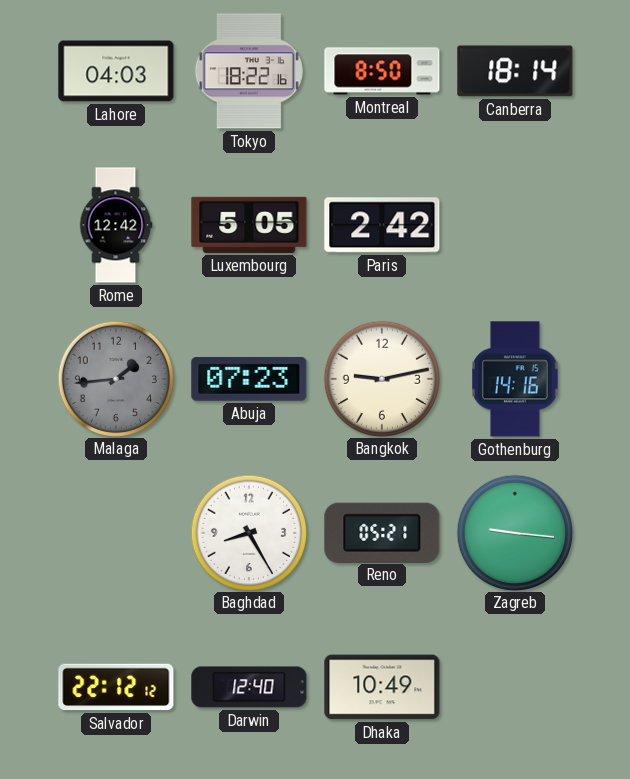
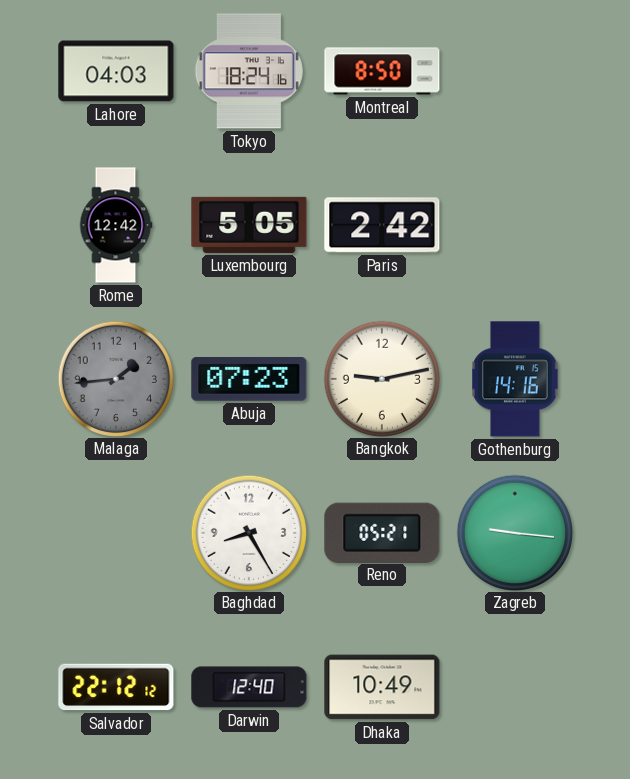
Tokyo: 18:22 -> 18:24
Canberra: 18:14 -> none
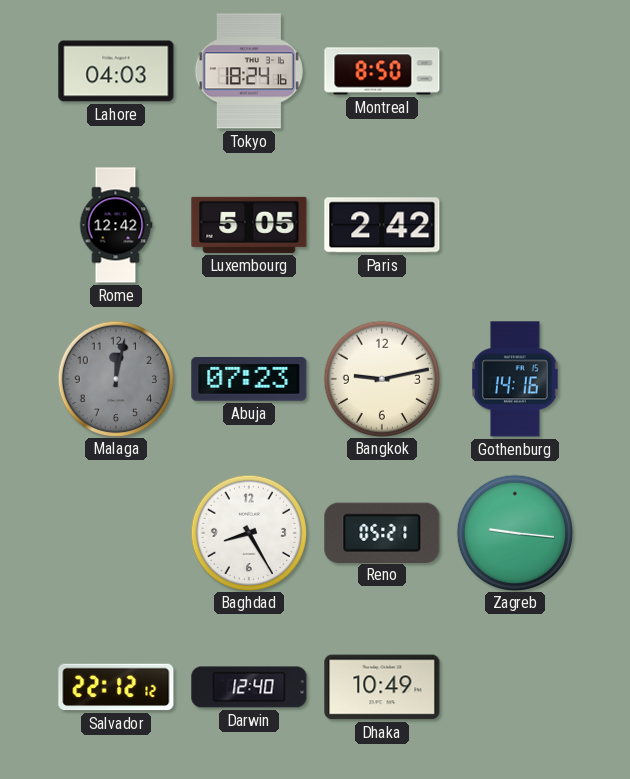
Malaga: 1:44 -> 12:02
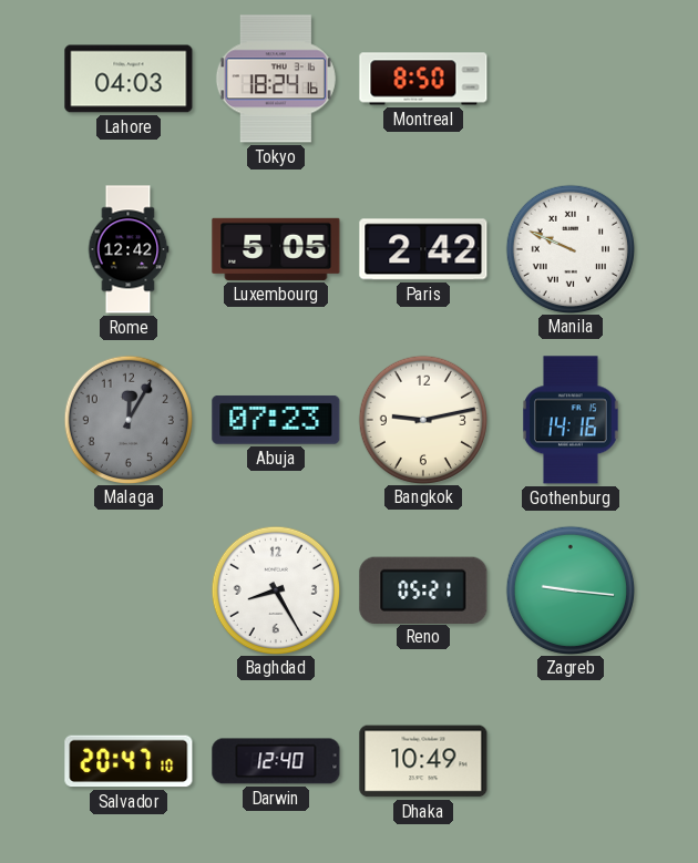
Manila: none -> 9:49
Malaga: 12:02 -> 12:05
Salvador: 22:12 -> 20:47
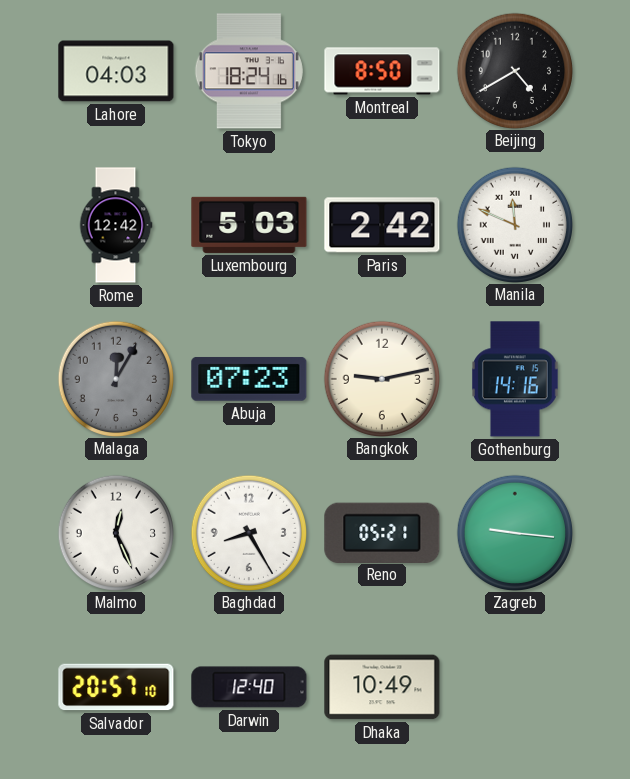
Beijing: none -> 4:40
Luxembourg: 5:05 -> 5:03
Manila: 9:49 -> 11:49
Malmo: none -> 12:26
Salvador: 20:47 -> 20:57
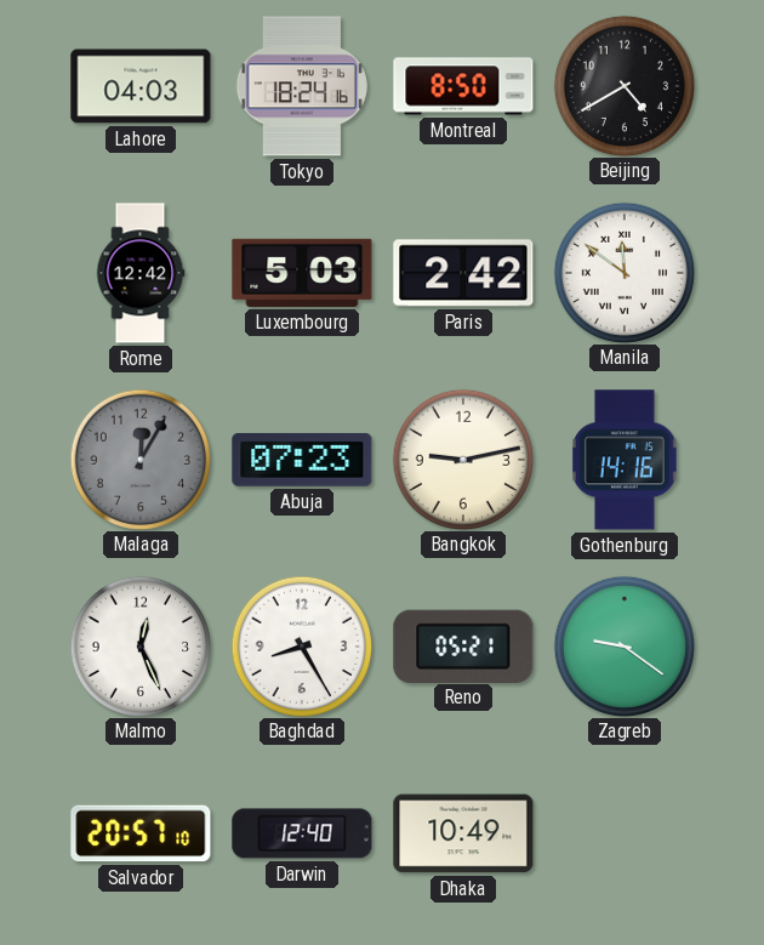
Manila: 11:49 -> 11:51
Zagreb: 9:16 -> 9:21
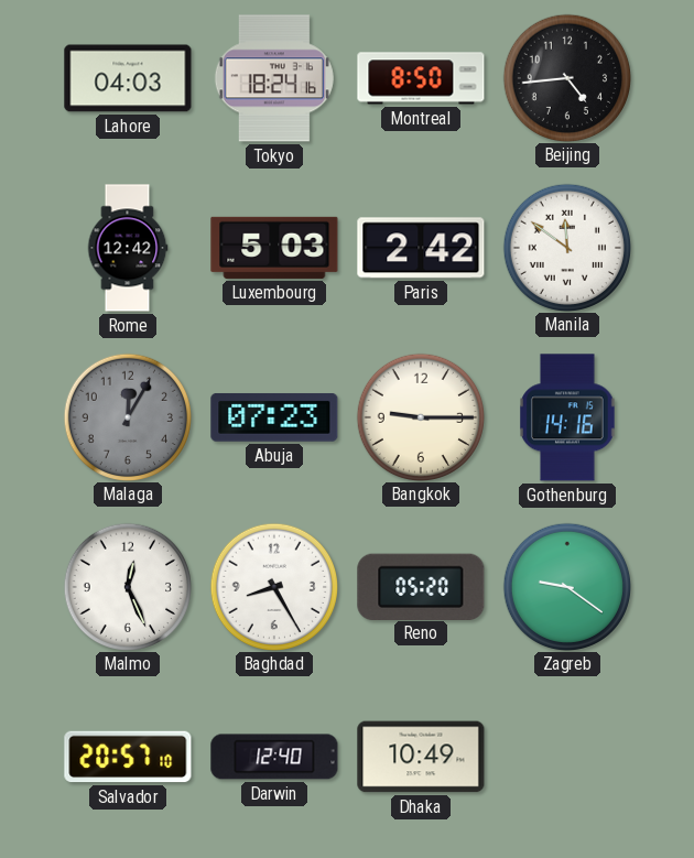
Beijing: 4:40 -> 4:44
Bangkok: 9:13 -> 9:15
Reno: 05:21 -> 05:20
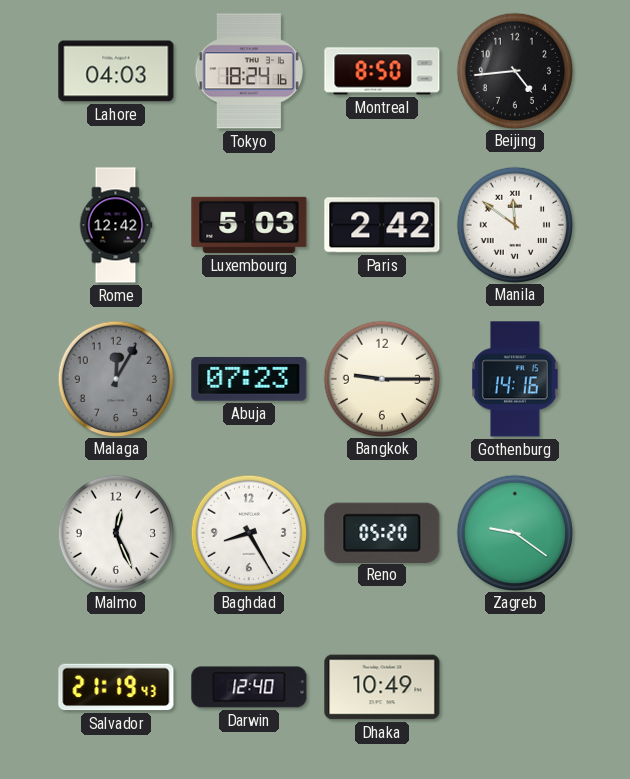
Salvador: 20:57 -> 21:19
